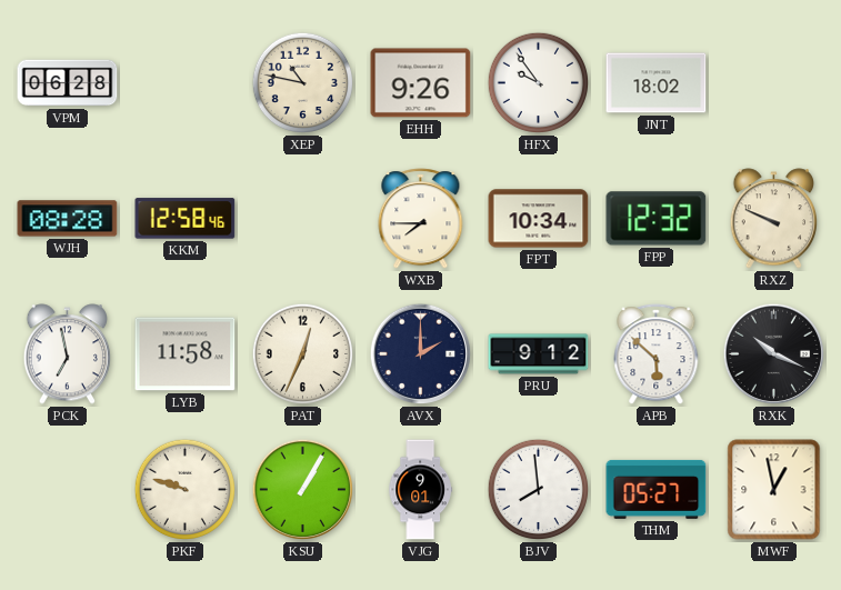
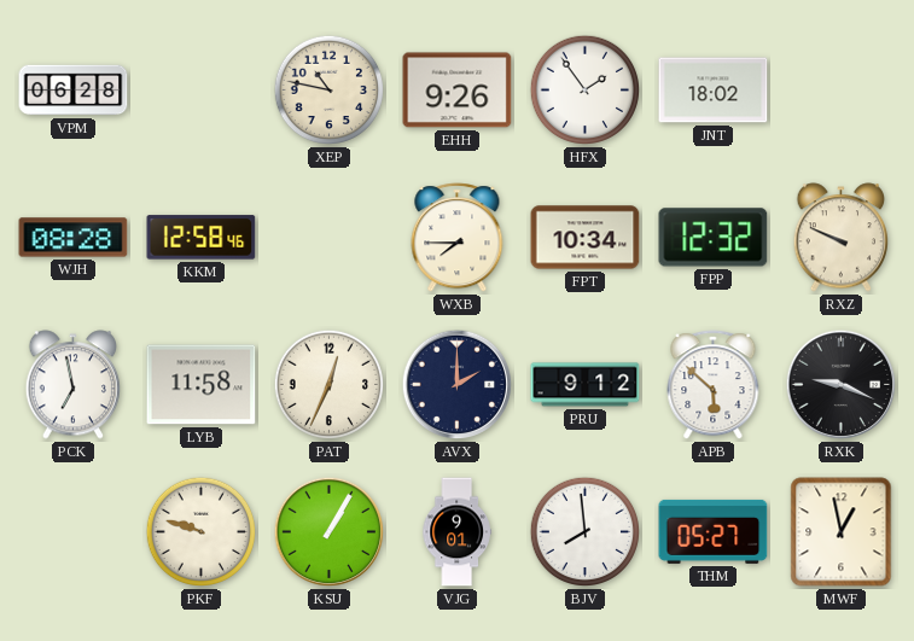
HFX: 9:54 -> 1:54
RXK: 10:19 -> 9:19
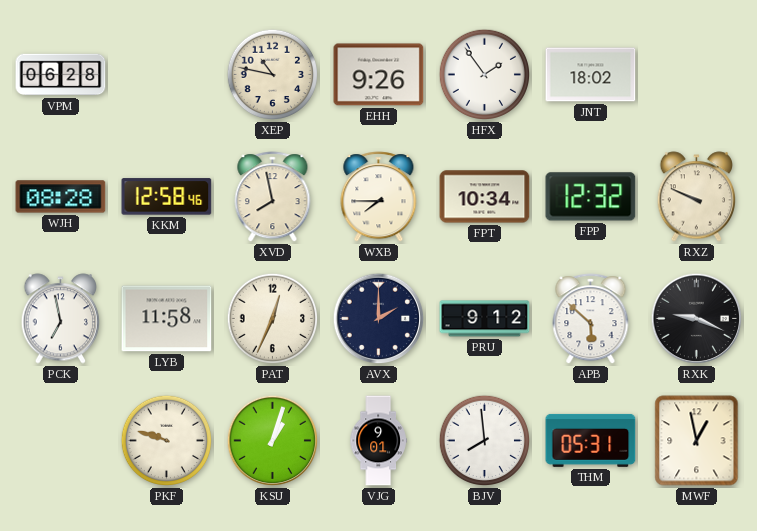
XVD: none -> 7:58
KSU: 1:05 -> 1:03
THM: 05:27 -> 05:31
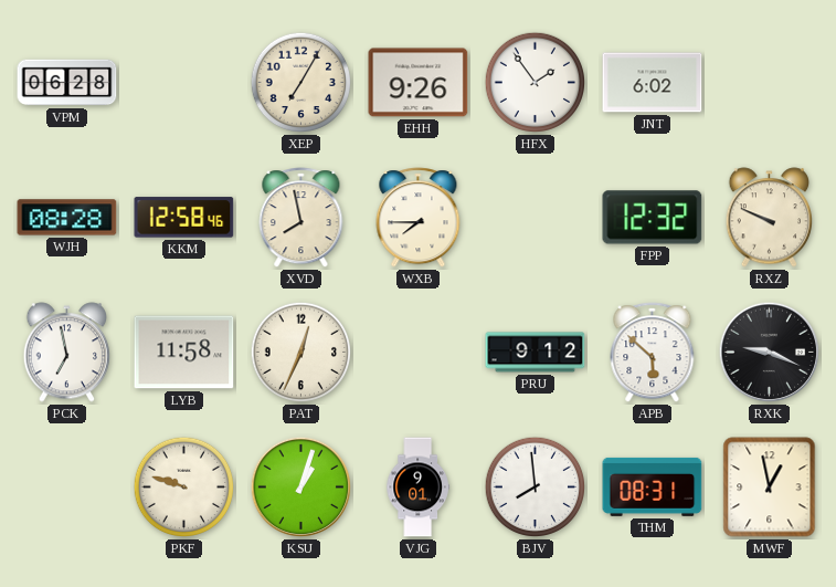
XEP: 10:47 -> 7:05
JNT: 18:02 -> 6:02
FPT: 10:34 -> none
AVX: 2:00 -> none
THM: 05:31 -> 08:31
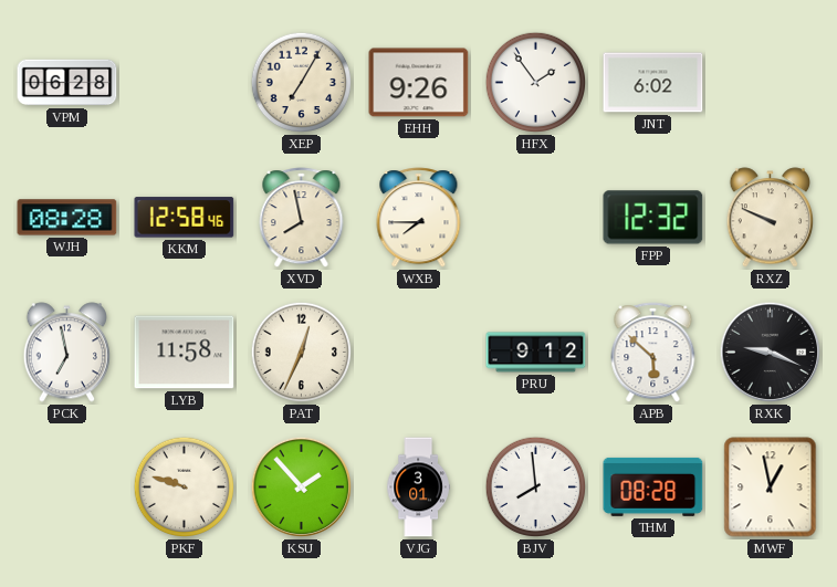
KSU: 1:03 -> 1:53
VJG: 9:01 -> 3:01
THM: 08:31 -> 08:28
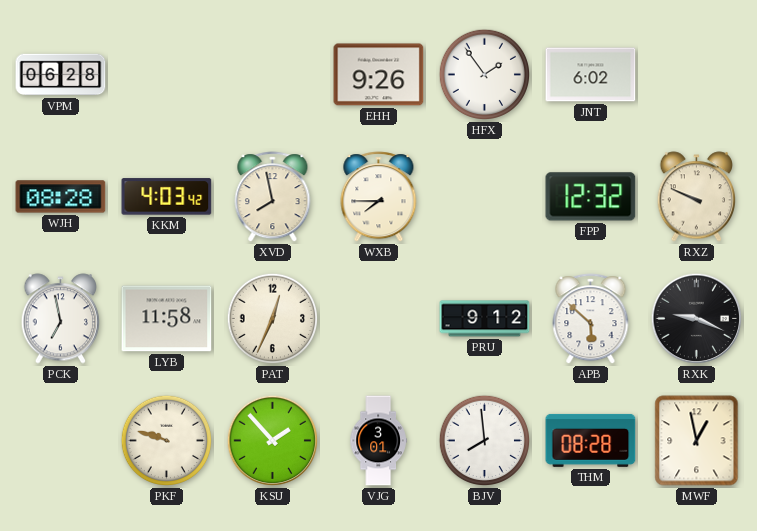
XEP: 7:05 -> none
KKM: 12:58 -> 4:03
